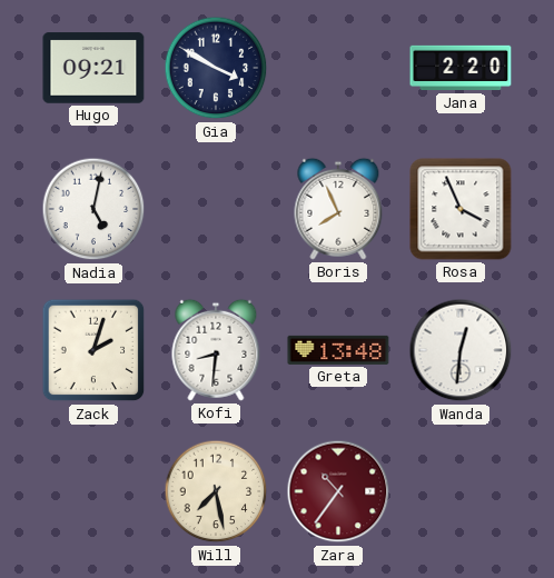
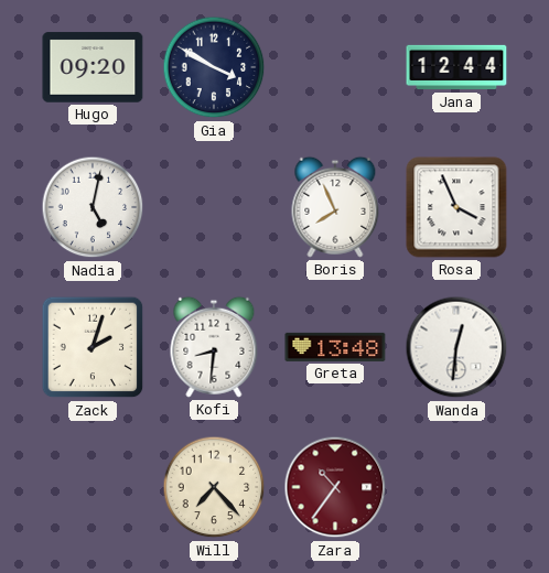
Hugo: 09:21 -> 09:20
Jana: 2:20 -> 12:44
Will: 7:28 -> 7:23
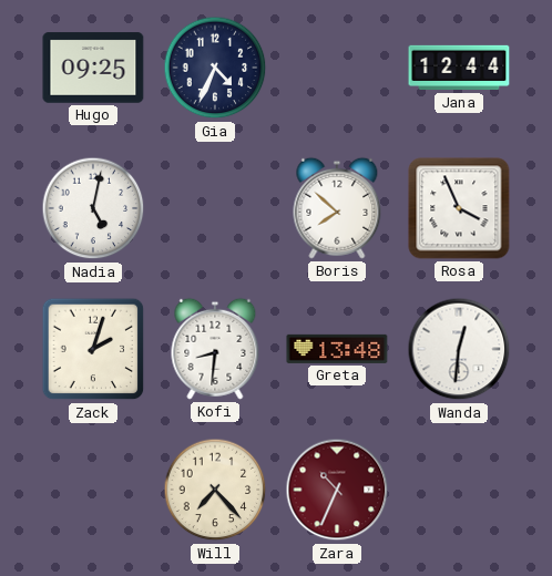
Hugo: 09:20 -> 09:25
Gia: 3:50 -> 4:34
Boris: 7:56 -> 7:52
Zara: 10:36 -> 10:34
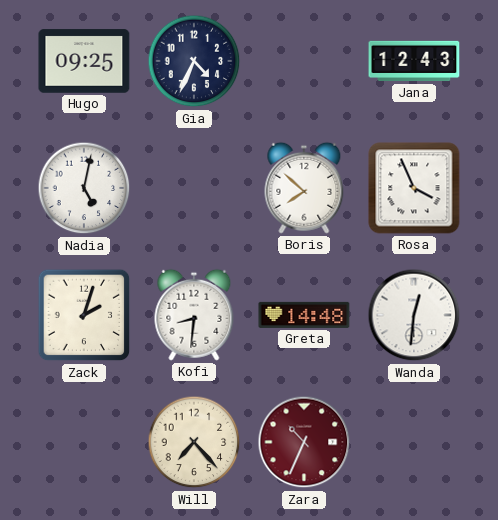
Jana: 12:44 -> 12:43
Greta: 13:48 -> 14:48
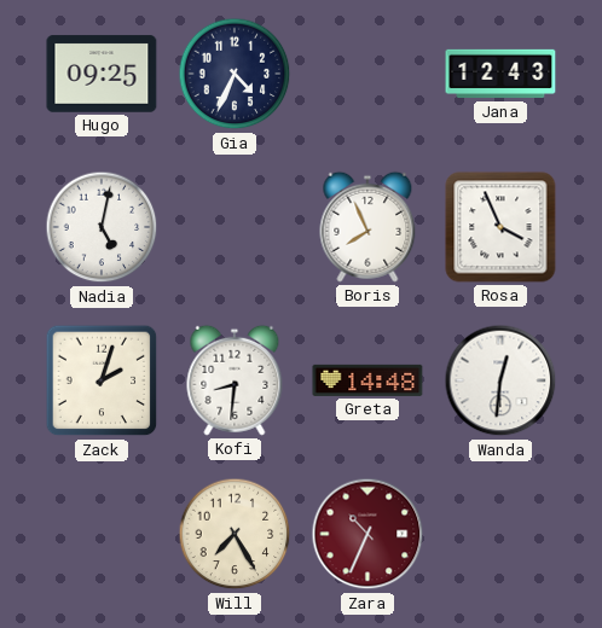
Boris: 7:52 -> 7:56
Will: 7:23 -> 7:25
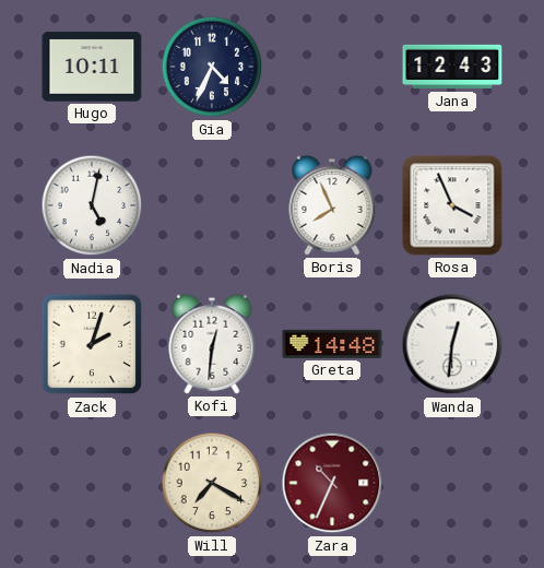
Hugo: 09:25 -> 10:11
Kofi: 8:31 -> 12:31
Will: 7:25 -> 7:20
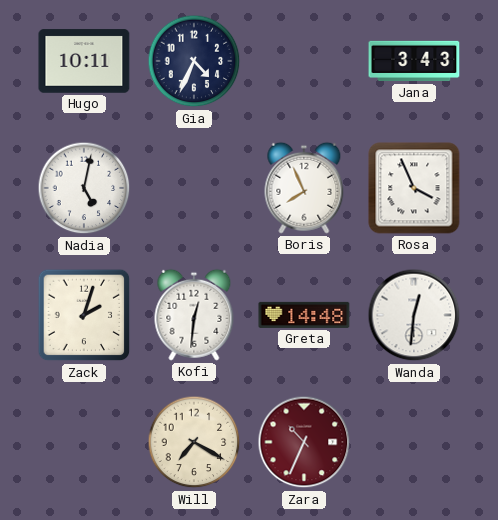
Jana: 12:43 -> 3:43
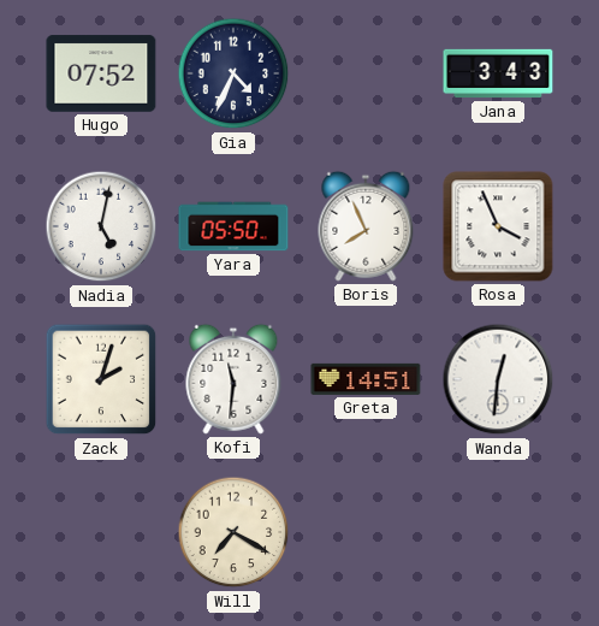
Hugo: 10:11 -> 07:52
Yara: none -> 05:50
Kofi: 12:31 -> 11:31
Greta: 14:48 -> 14:51
Zara: 10:34 -> none
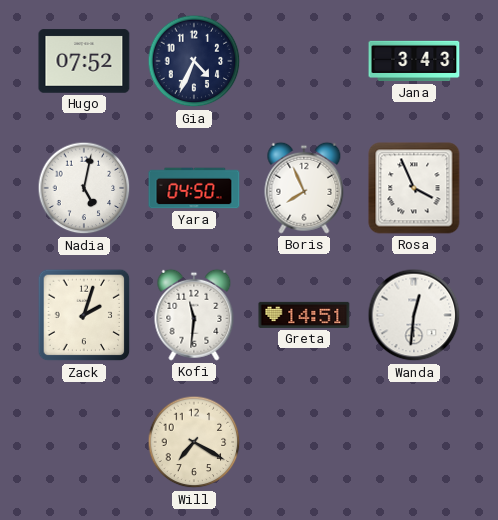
Yara: 05:50 -> 04:50
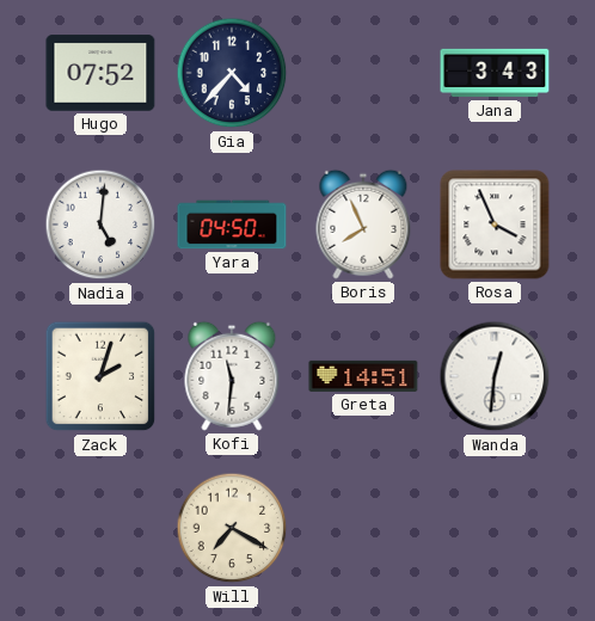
Gia: 4:34 -> 4:37
Nadia: 5:02 -> 5:01
